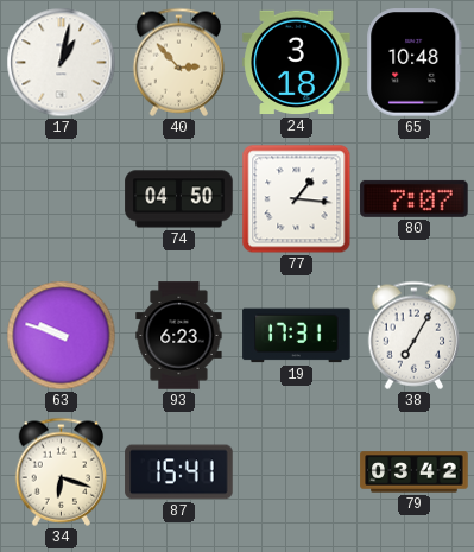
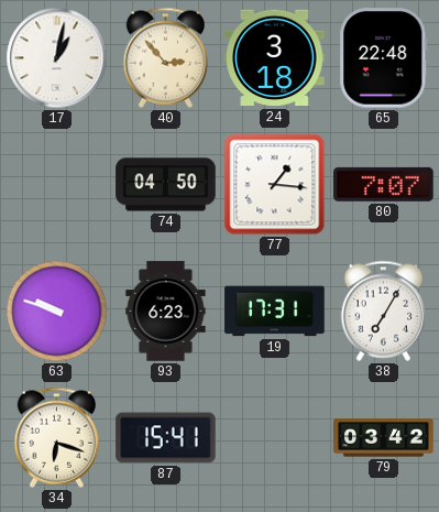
65: 10:48 -> 22:48
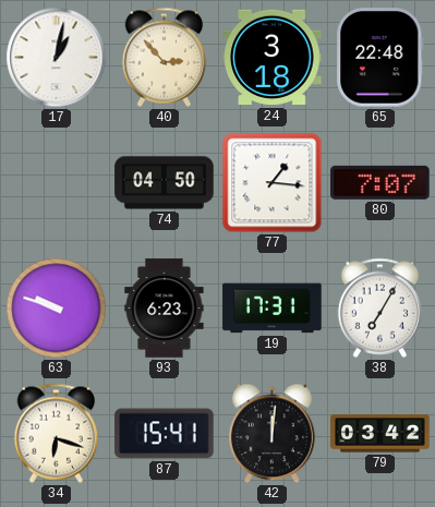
42: none -> 12:01
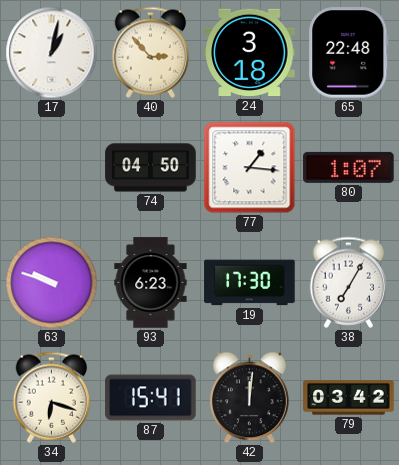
80: 7:07 -> 1:07
19: 17:31 -> 17:30
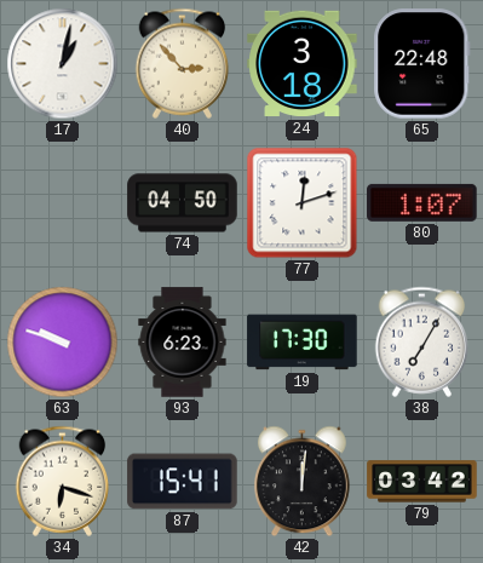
77: 1:16 -> 12:12
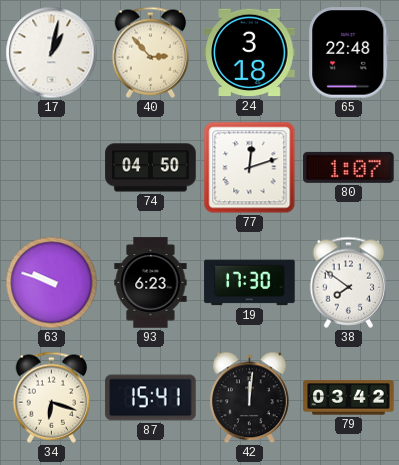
38: 7:05 -> 7:51
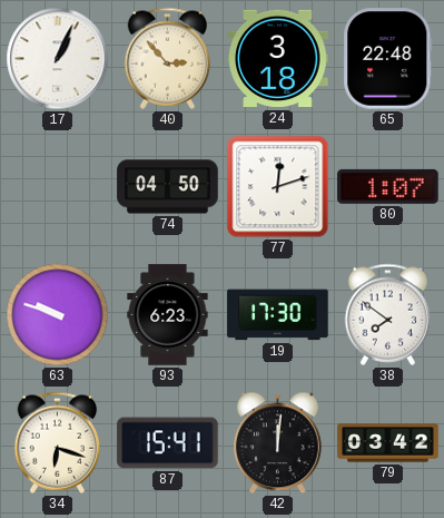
17: 1:02 -> 1:04
